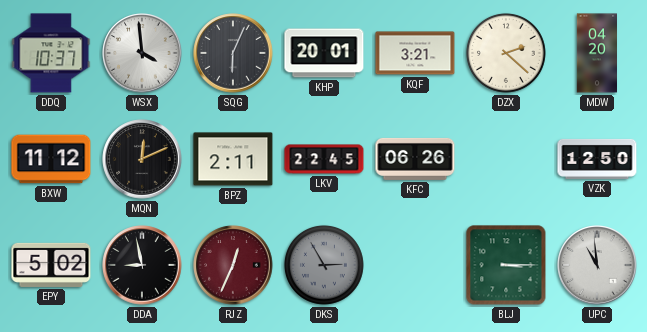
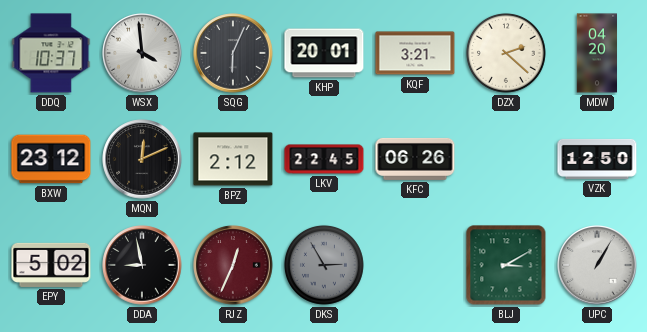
BXW: 11:12 -> 23:12
BPZ: 2:11 -> 2:12
BLJ: 3:15 -> 3:10
UPC: 10:59 -> 1:05
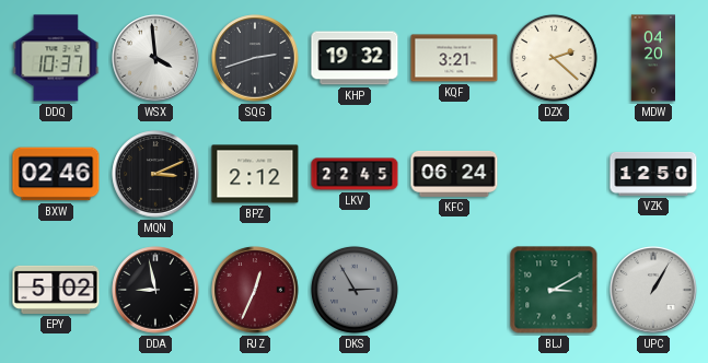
SQG: 6:04 -> 2:42
KHP: 20:01 -> 19:32
BXW: 23:12 -> 02:46
MQN: 12:11 -> 3:11
KFC: 06:26 -> 06:24
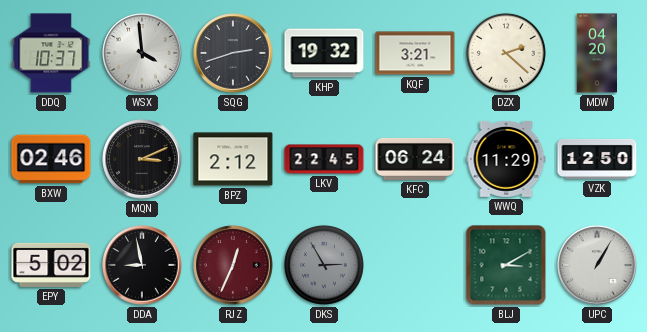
WWQ: none -> 11:29
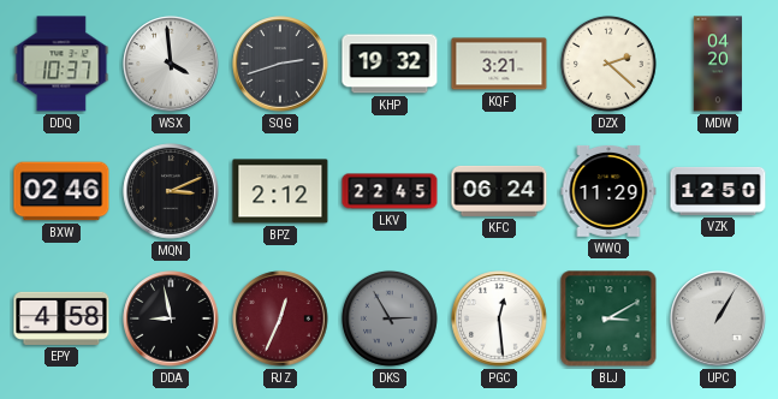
EPY: 5:02 -> 4:58
PGC: none -> 12:29
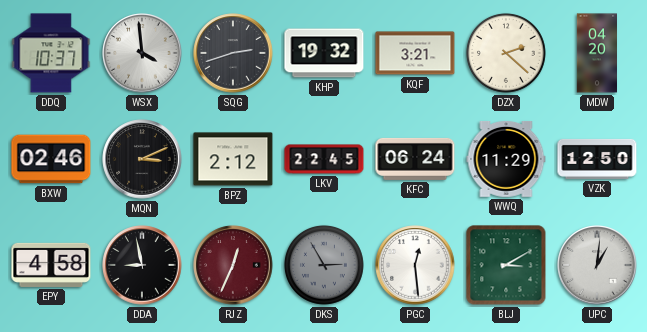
UPC: 1:05 -> 1:01
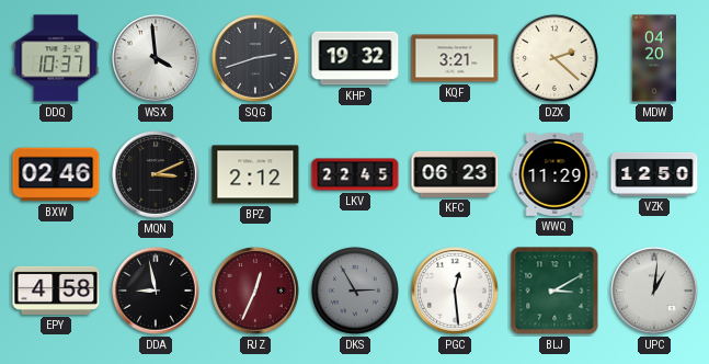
KFC: 06:24 -> 06:23
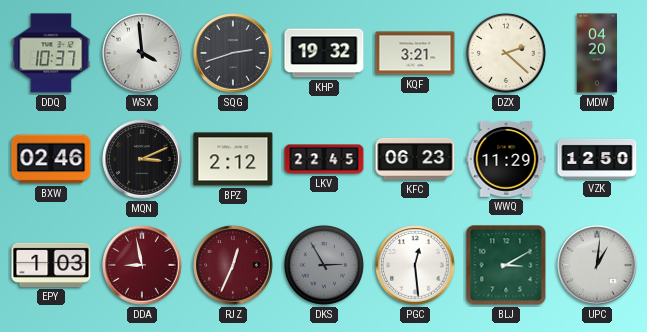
EPY: 4:58 -> 1:03
DDA dial: black -> burgundy
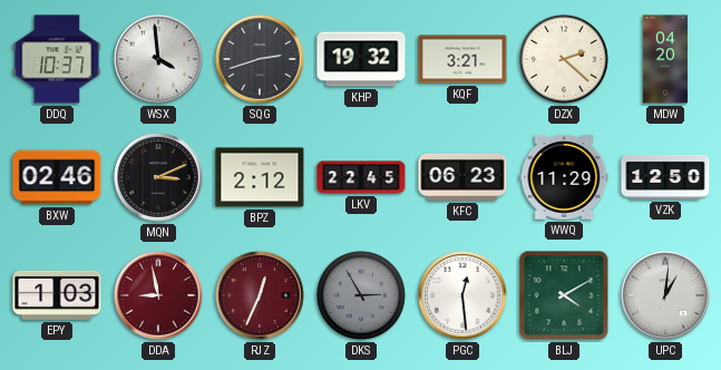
BLJ: 3:10 -> 4:10
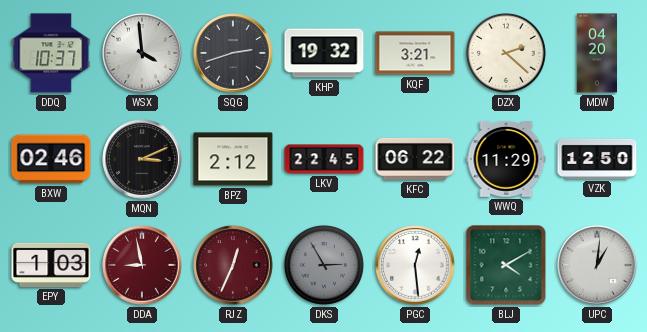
KFC: 06:23 -> 06:22
